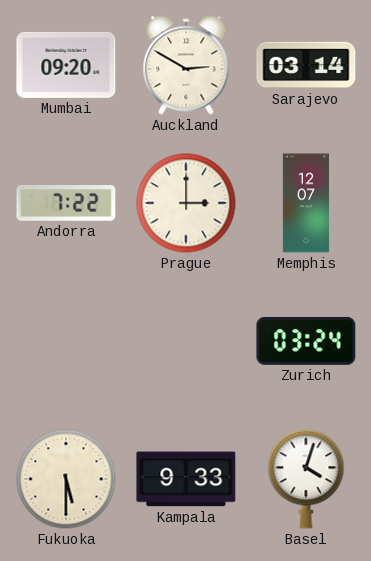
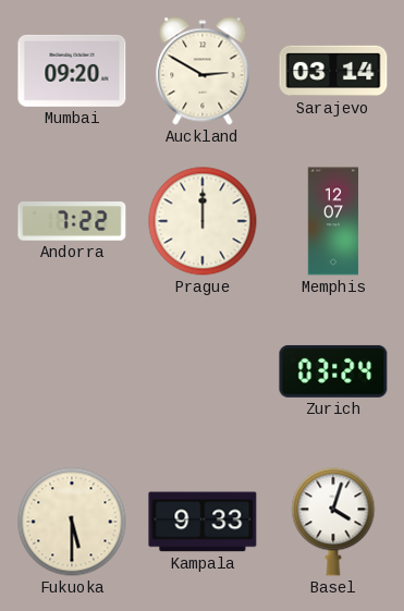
Prague: 3:00 -> 12:00
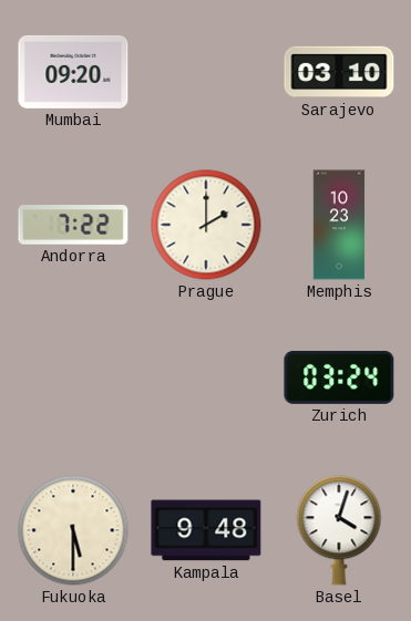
Auckland: 2:50 -> none
Sarajevo: 03:14 -> 03:10
Prague: 12:00 -> 2:00
Memphis: 12:07 -> 10:23
Kampala: 9:33 -> 9:48
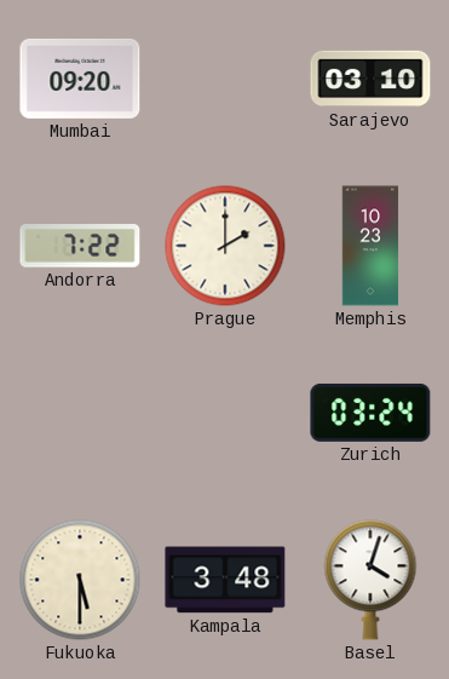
Kampala: 9:48 -> 3:48
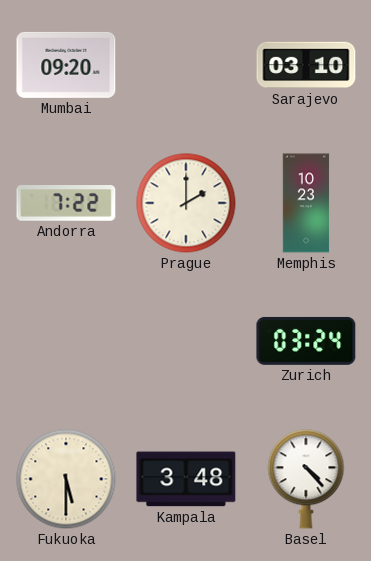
Basel: 4:03 -> 4:23
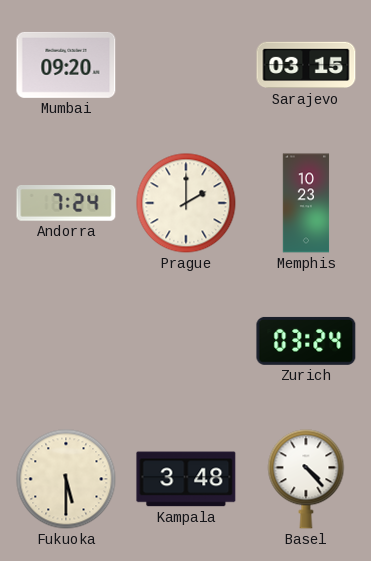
Sarajevo: 03:10 -> 03:15
Andorra: 7:22 -> 7:24
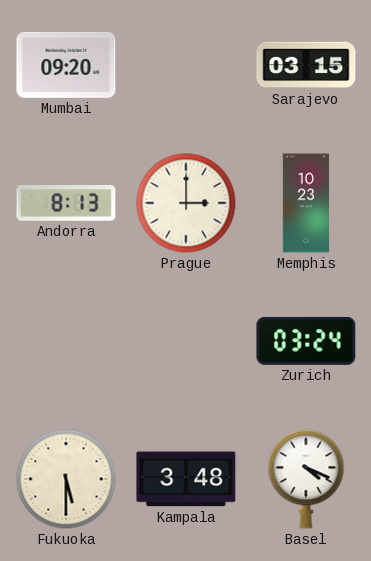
Andorra: 7:24 -> 8:13
Prague: 2:00 -> 3:00
Basel: 4:23 -> 4:19
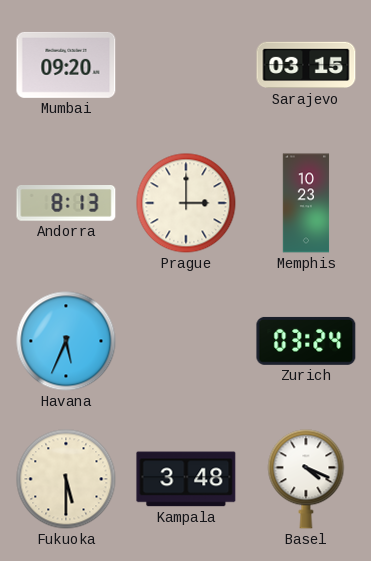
Havana: none -> 5:34
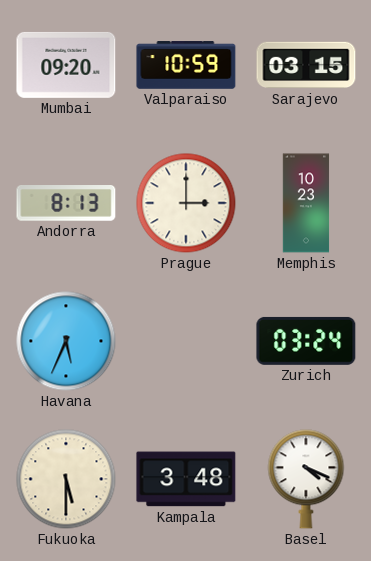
Valparaiso: none -> 10:59
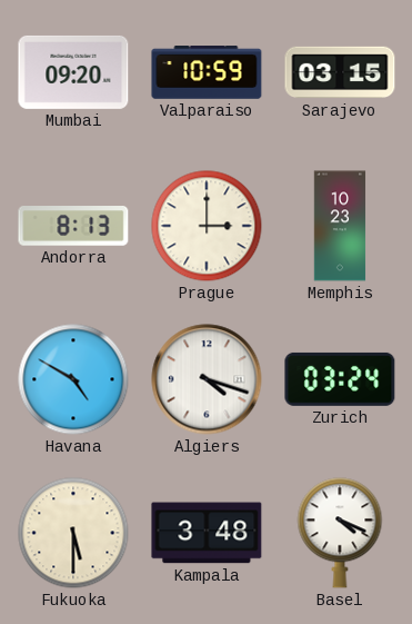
Havana: 5:34 -> 4:50
Algiers: none -> 4:18
